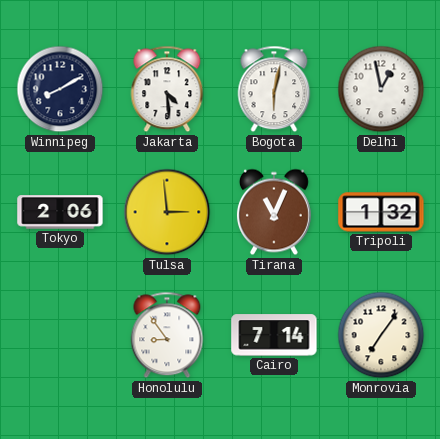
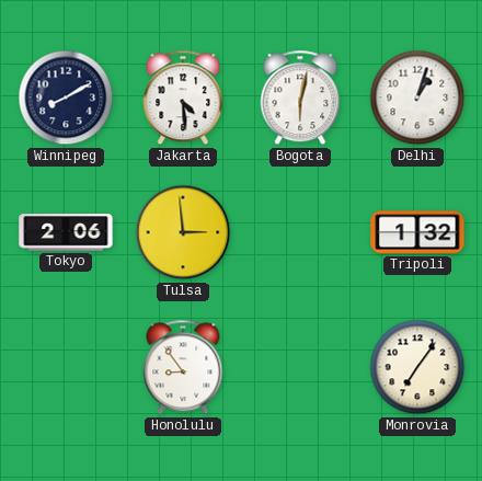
Delhi: 12:58 -> 1:03
Tirana: 11:04 -> none
Cairo: 7:14 -> none
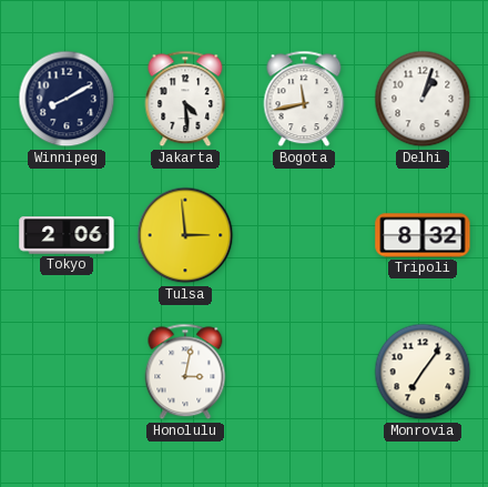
Bogota: 6:02 -> 11:43
Tripoli: 1:32 -> 8:32
Honolulu: 8:54 -> 3:02
